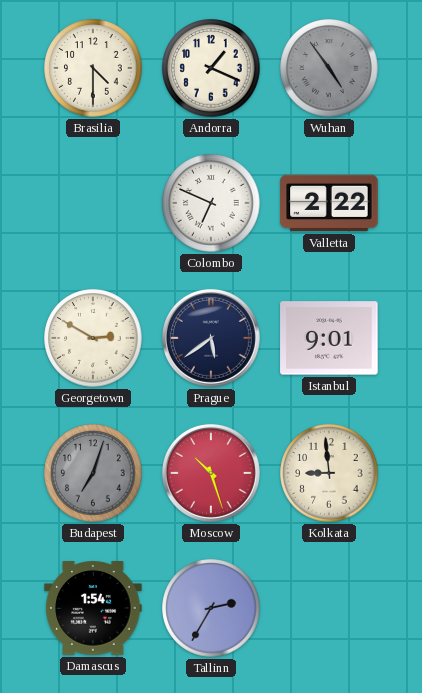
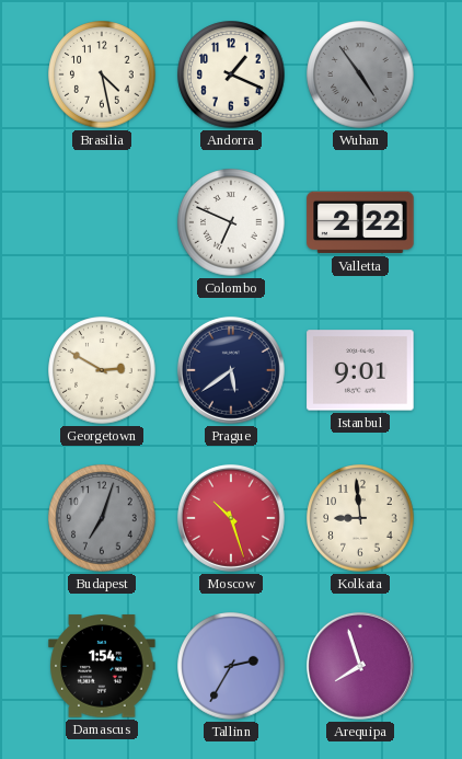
Brasilia: 4:30 -> 4:28
Arequipa: none -> 7:57
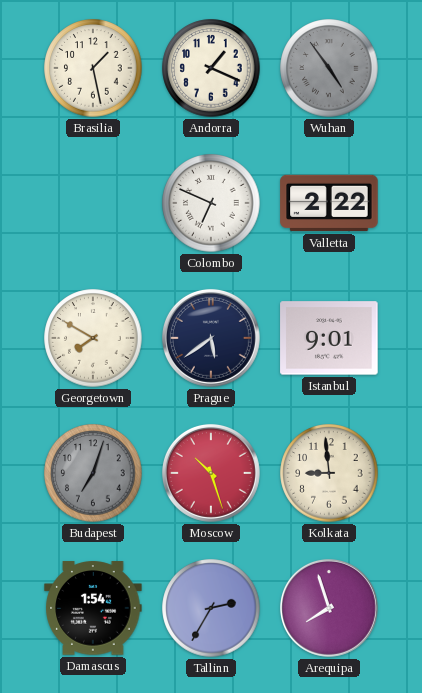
Brasilia: 4:28 -> 1:28
Georgetown: 2:50 -> 7:50
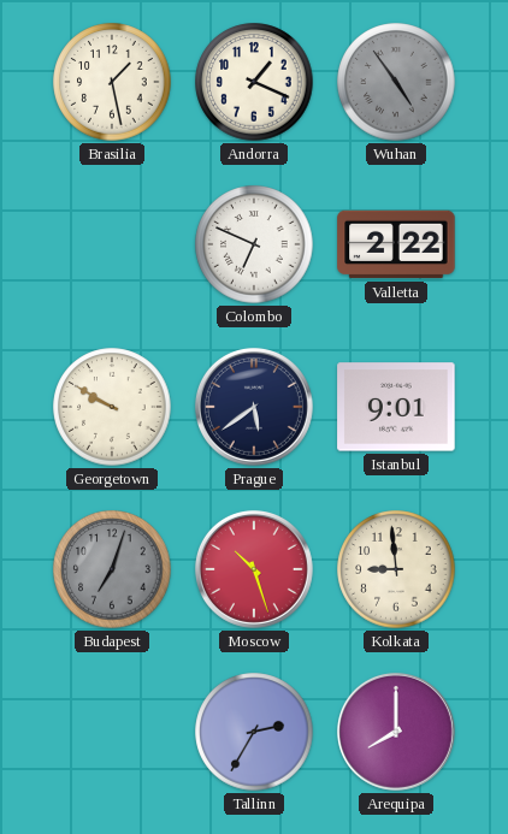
Georgetown: 7:50 -> 9:50
Damascus: 1:54 -> none
Arequipa: 7:57 -> 8:00
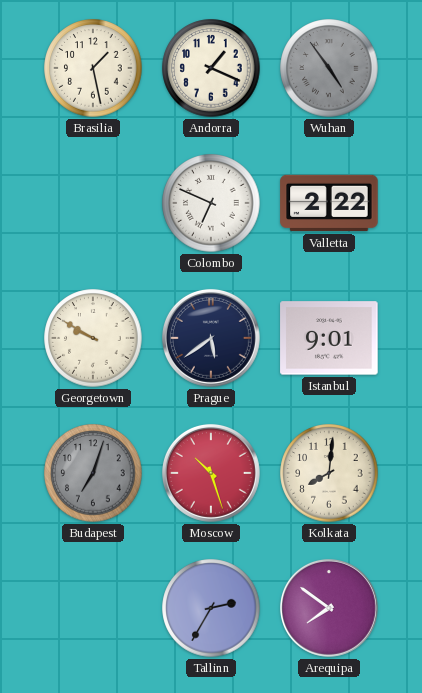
Kolkata: 8:59 -> 8:01
Arequipa: 8:00 -> 7:51
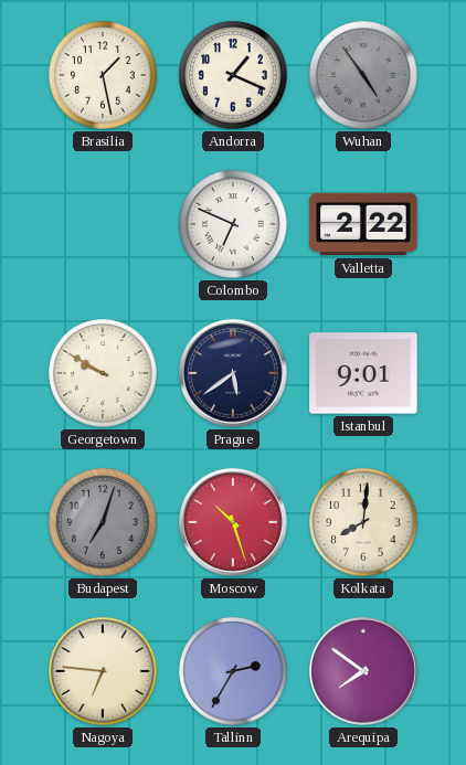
Nagoya: none -> 6:46
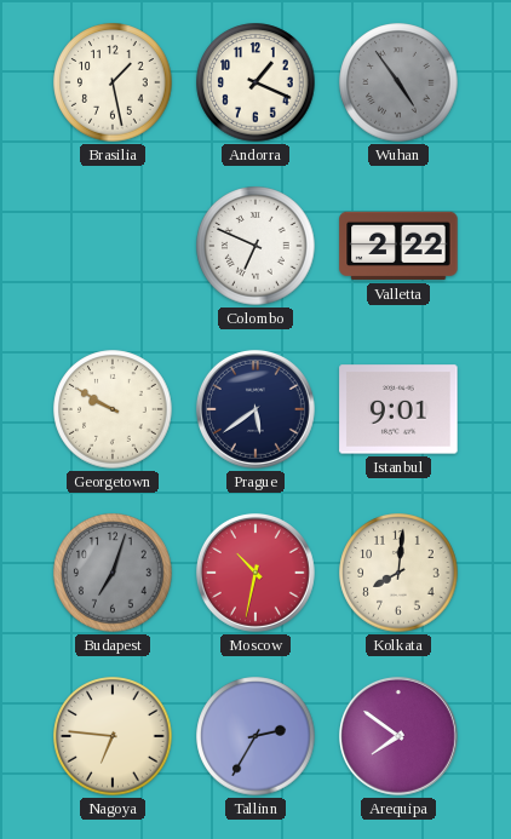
Moscow: 10:27 -> 10:32
